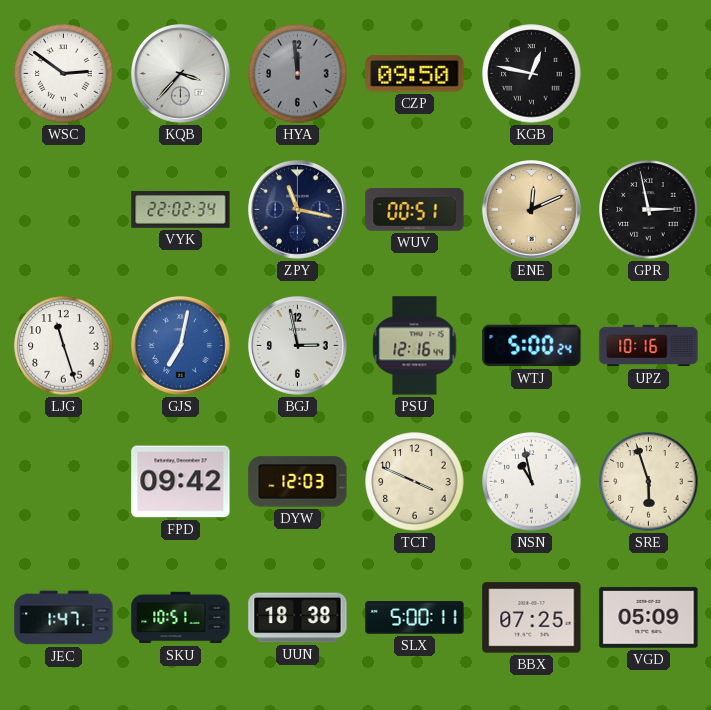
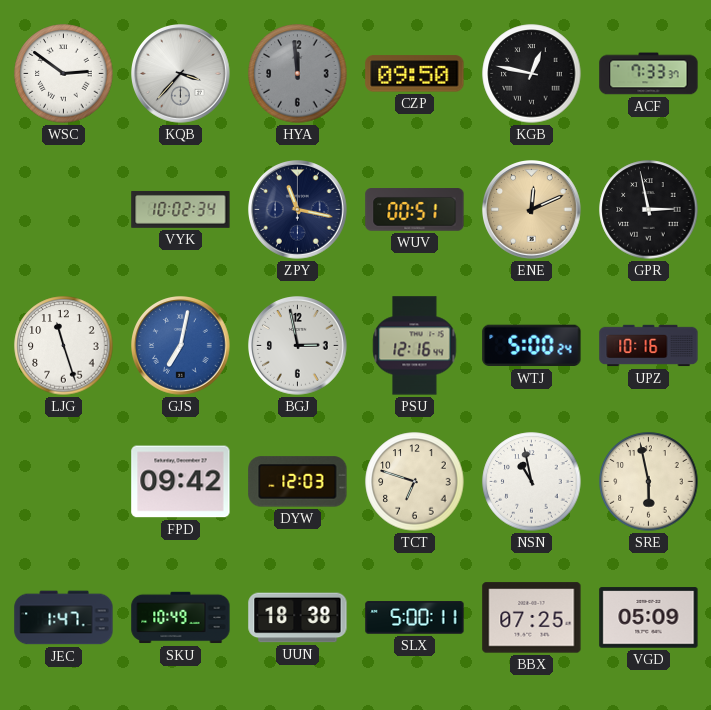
ACF: none -> 7:33
VYK: 22:02 -> 10:02
TCT: 3:49 -> 6:48
SRE: 5:57 -> 5:58
SKU: 10:51 -> 10:49
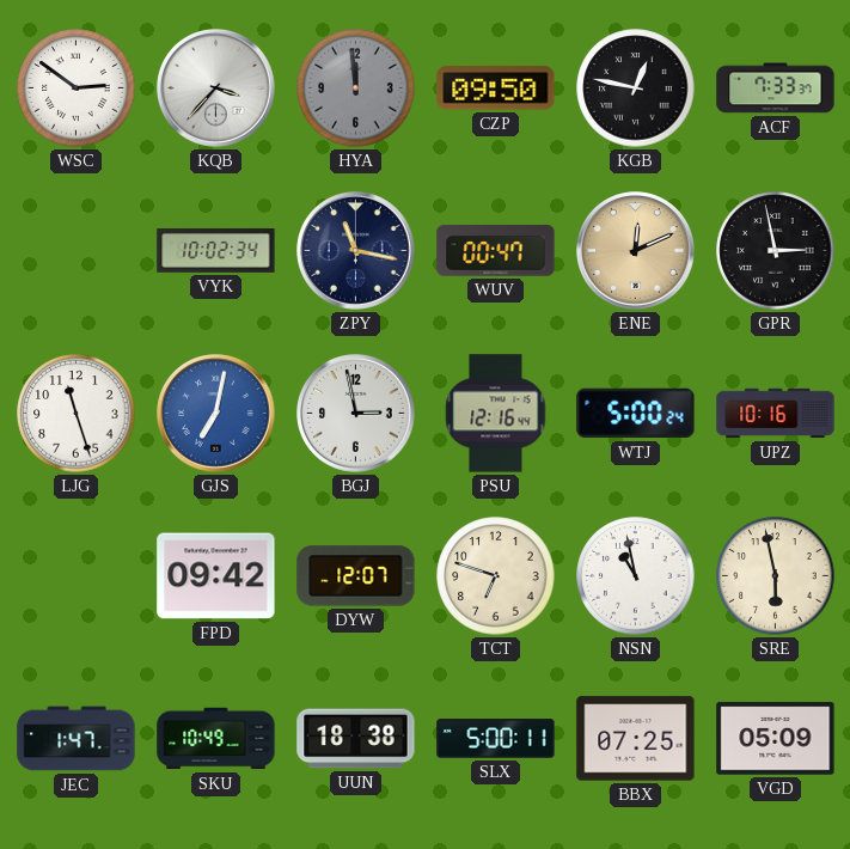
WUV: 00:51 -> 00:47
DYW: 12:03 -> 12:07
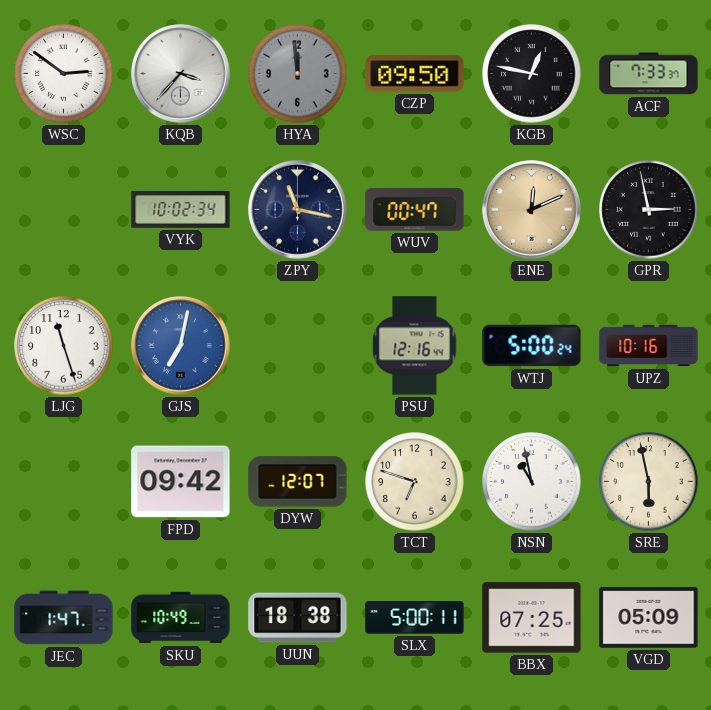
BGJ: 2:58 -> none
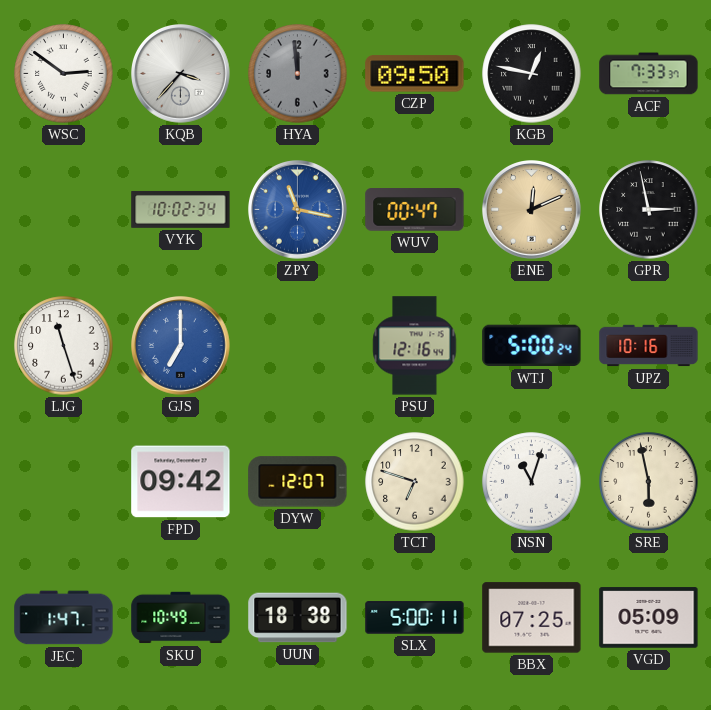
ZPY dial: navy -> blue
GJS: 7:02 -> 7:00
NSN: 10:58 -> 11:03
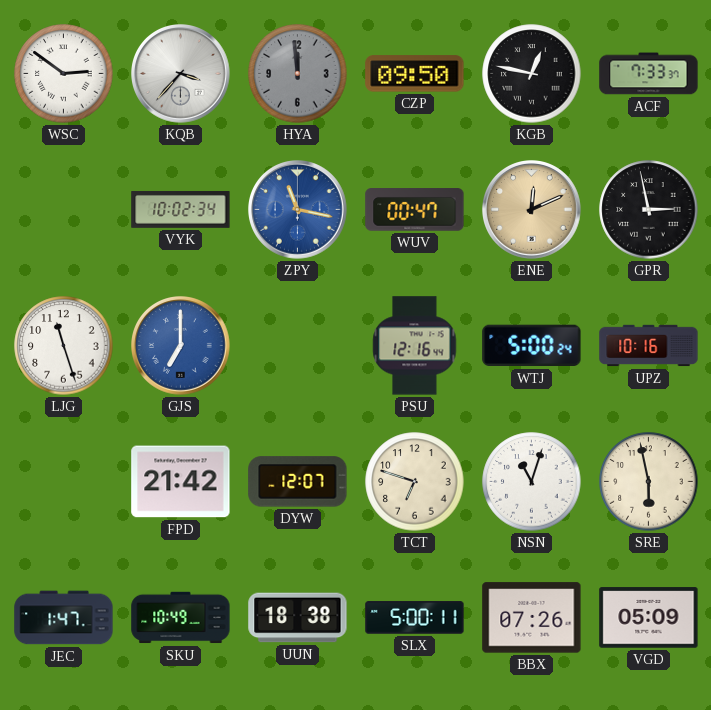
FPD: 09:42 -> 21:42
BBX: 07:25 -> 07:26
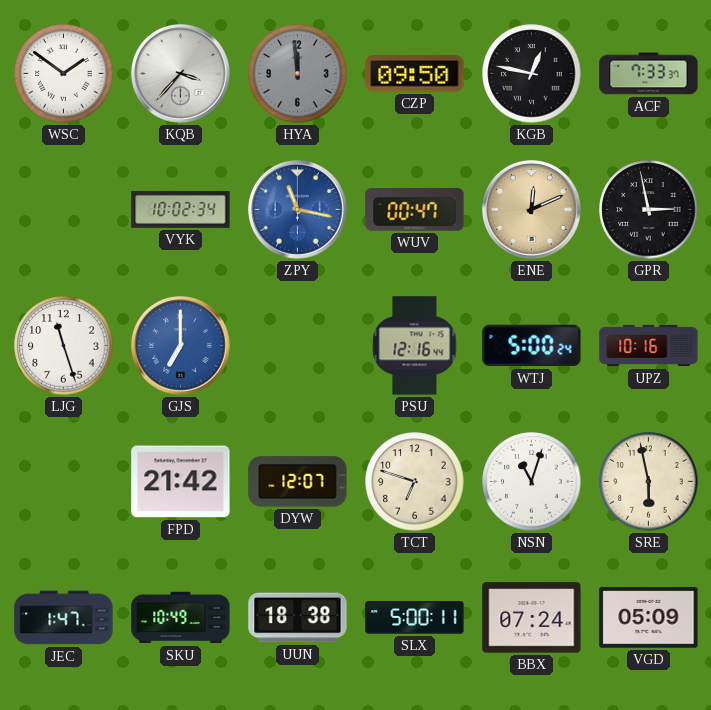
WSC: 2:51 -> 1:51
BBX: 07:26 -> 07:24
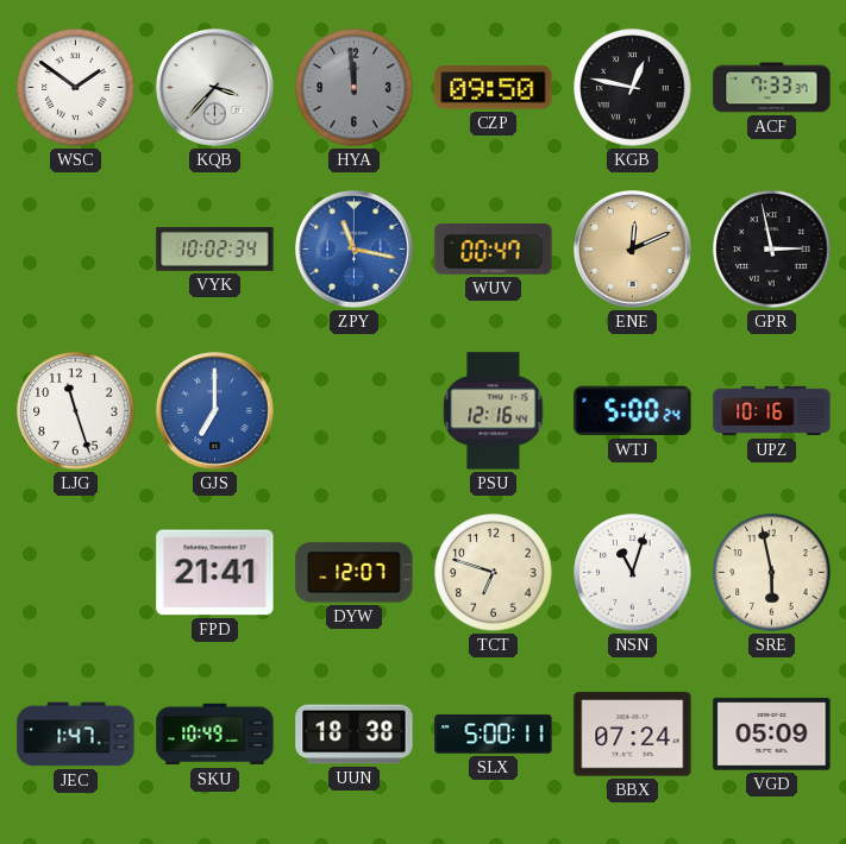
FPD: 21:42 -> 21:41
